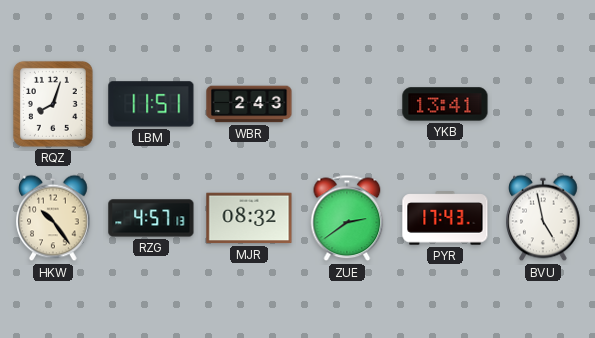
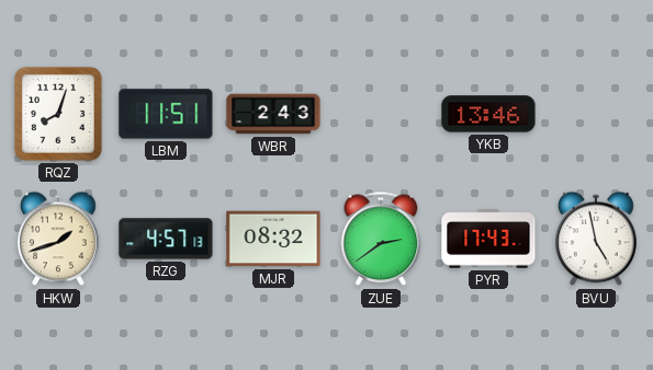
YKB: 13:41 -> 13:46
HKW: 10:24 -> 1:42
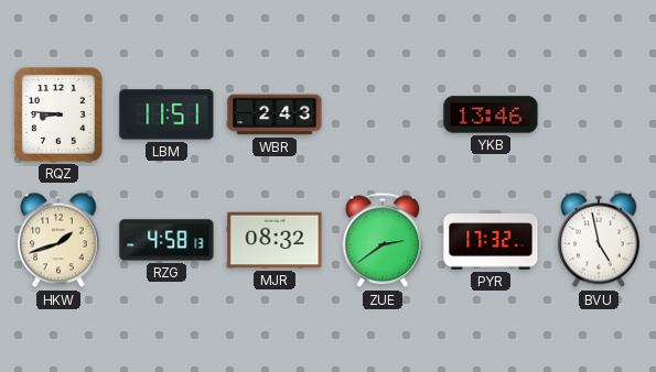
RQZ: 8:03 -> 8:46
RZG: 4:57 -> 4:58
PYR: 17:43 -> 17:32
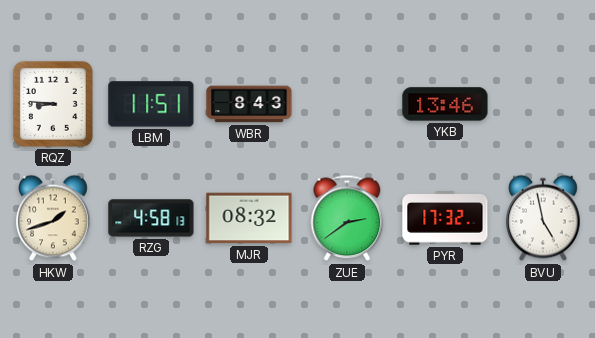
WBR: 2:43 -> 8:43
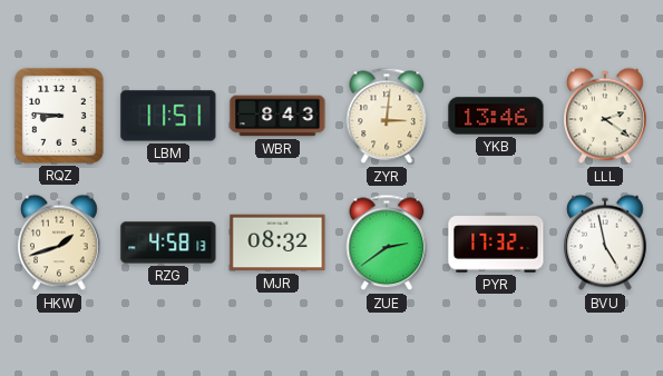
ZYR: none -> 3:01
LLL: none -> 2:21
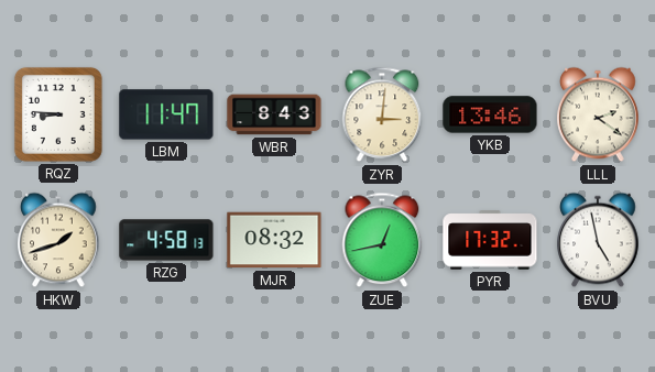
LBM: 11:51 -> 11:47
ZUE: 2:39 -> 12:43
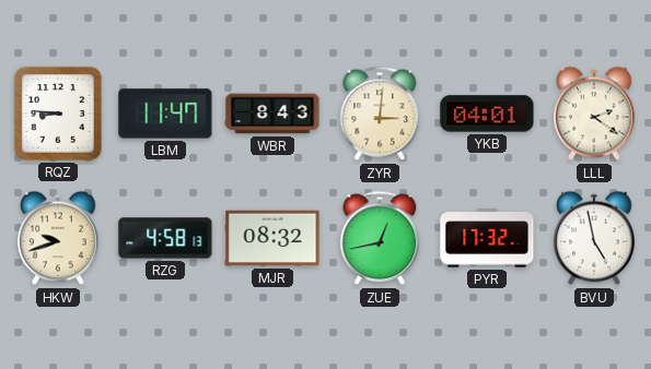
YKB: 13:46 -> 04:01
HKW: 1:42 -> 9:42
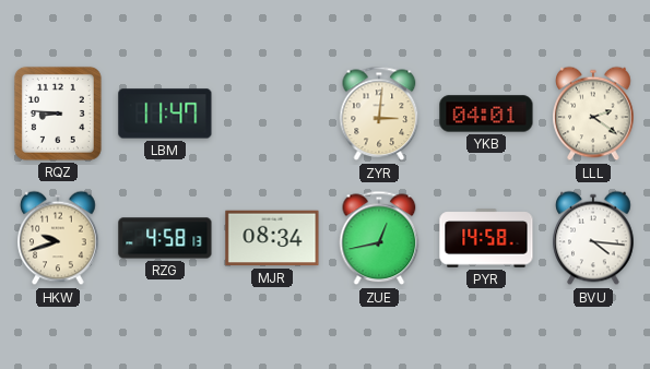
WBR: 8:43 -> none
MJR: 08:32 -> 08:34
PYR: 17:32 -> 14:58
BVU: 4:58 -> 4:16
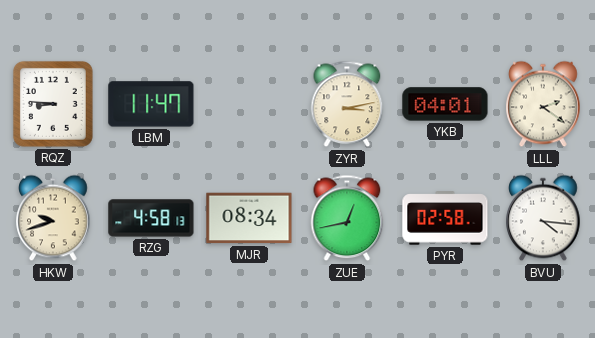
ZYR: 3:01 -> 3:13
PYR: 14:58 -> 02:58
